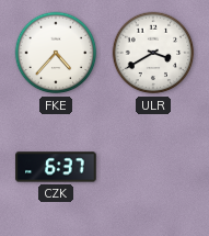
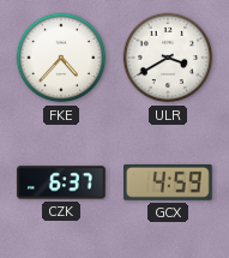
GCX: none -> 4:59
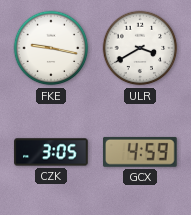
FKE: 4:37 -> 9:17
CZK: 6:37 -> 3:05
